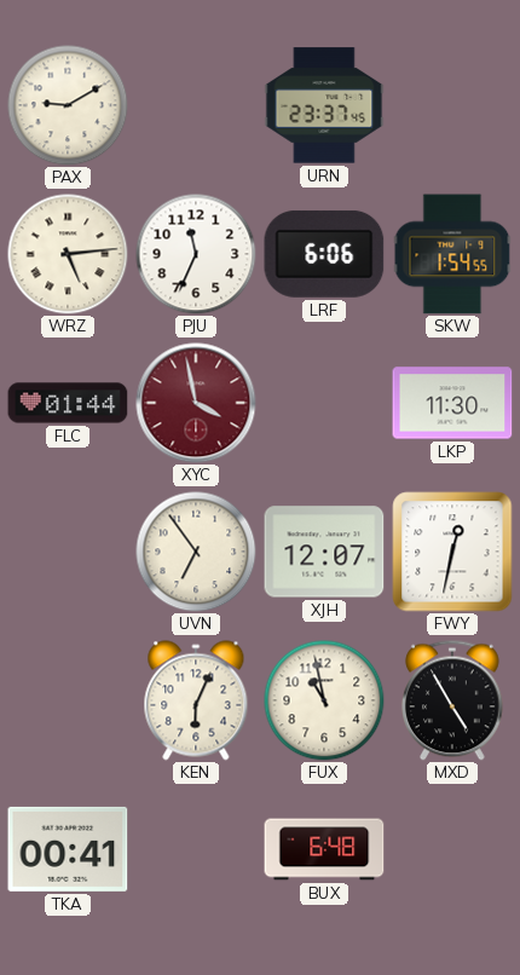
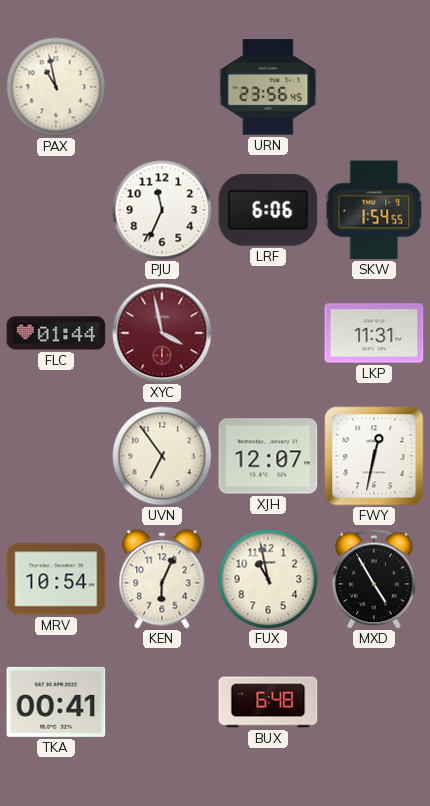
PAX: 9:10 -> 10:58
URN: 23:37 -> 23:56
WRZ: 5:14 -> none
LKP: 11:30 -> 11:31
MRV: none -> 10:54
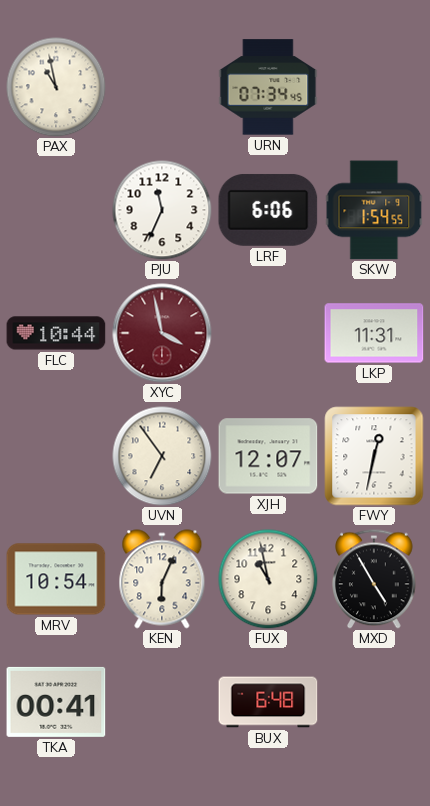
URN: 23:56 -> 07:34
FLC: 01:44 -> 10:44
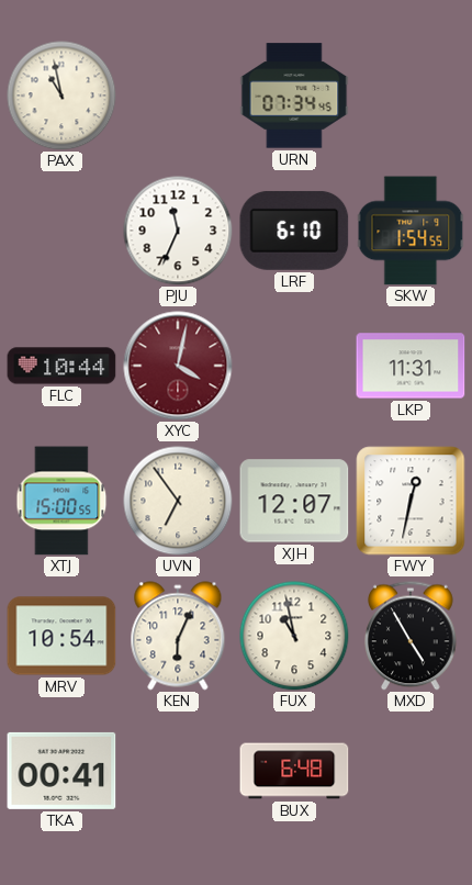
LRF: 6:06 -> 6:10
XYC: 3:58 -> 4:02
XTJ: none -> 15:00
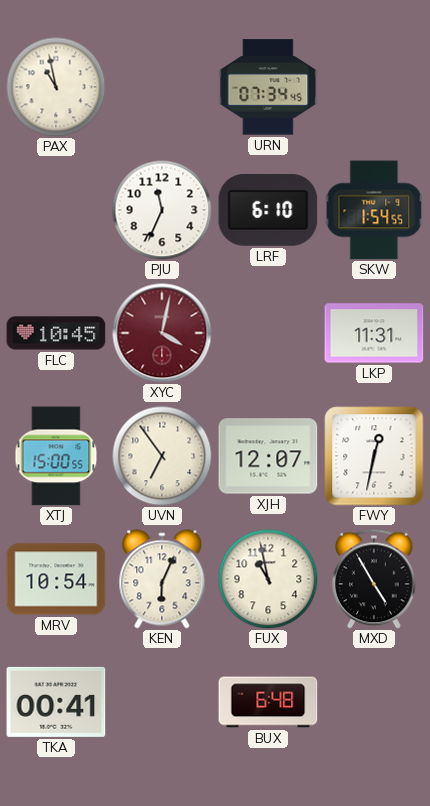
FLC: 10:44 -> 10:45
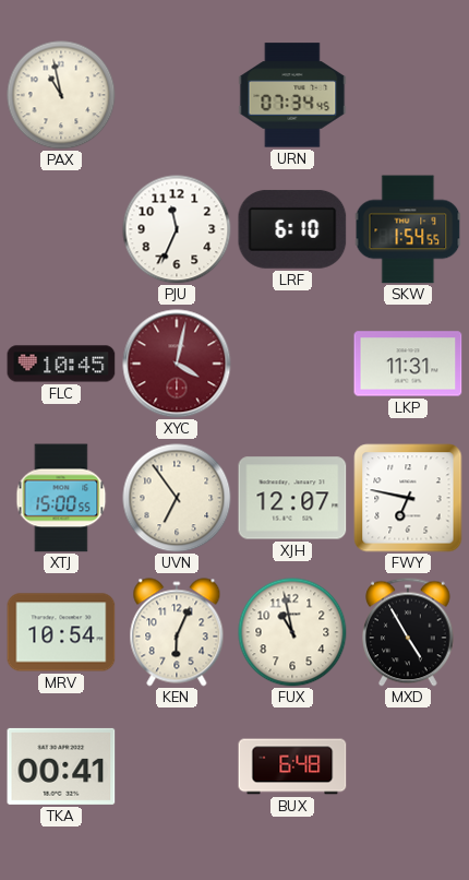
FWY: 12:32 -> 6:47
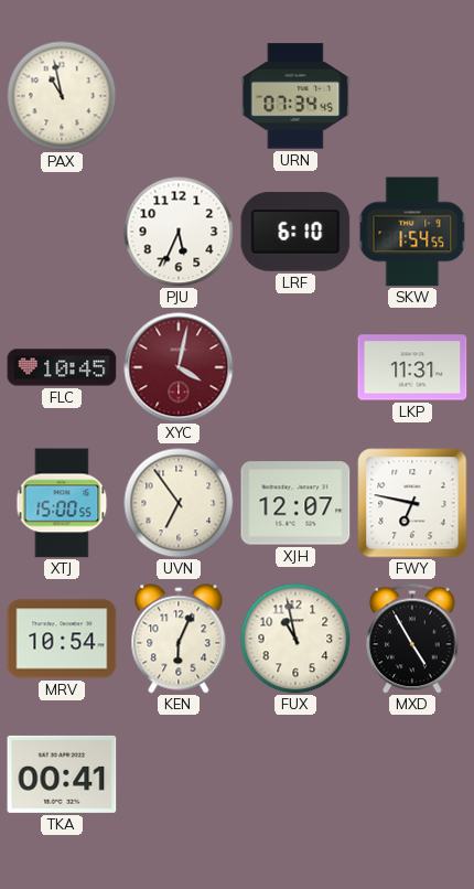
PJU: 11:34 -> 5:34
BUX: 6:48 -> none
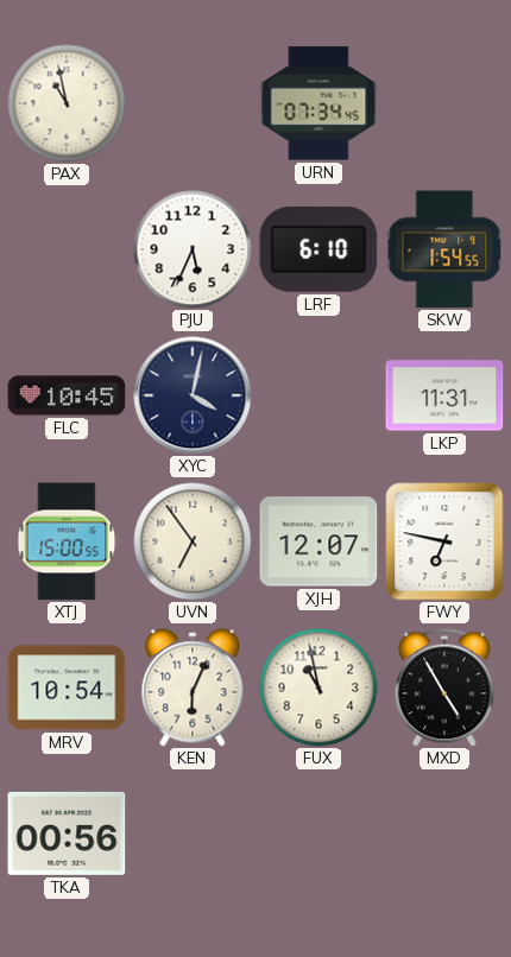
XYC dial: burgundy -> navy
TKA: 00:41 -> 00:56
